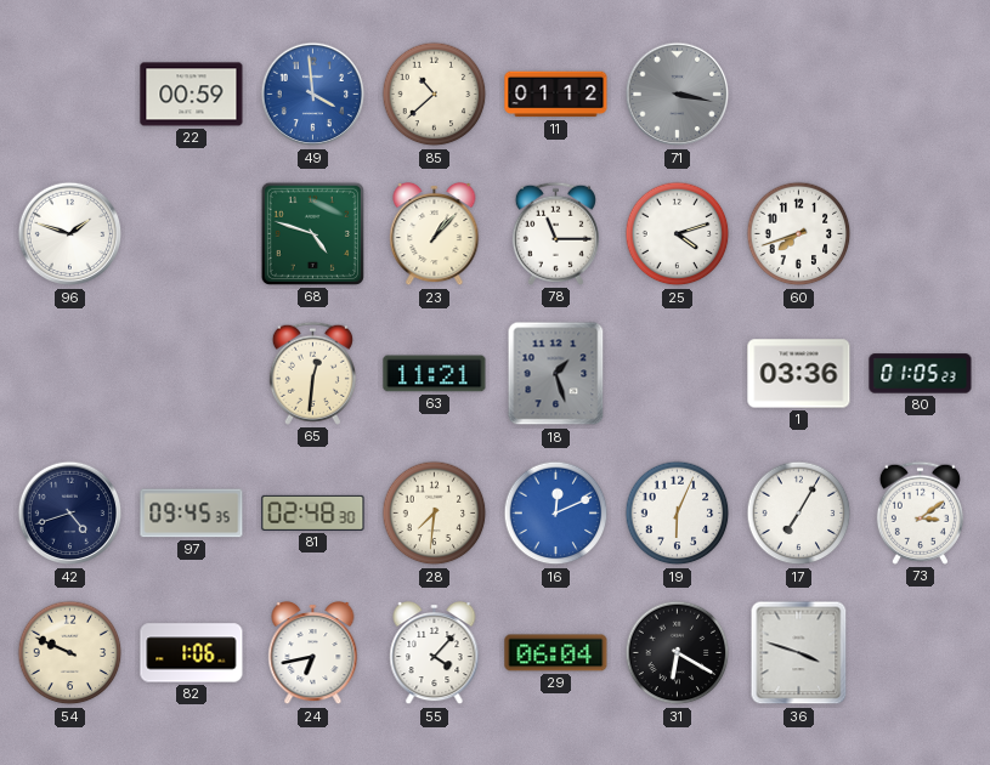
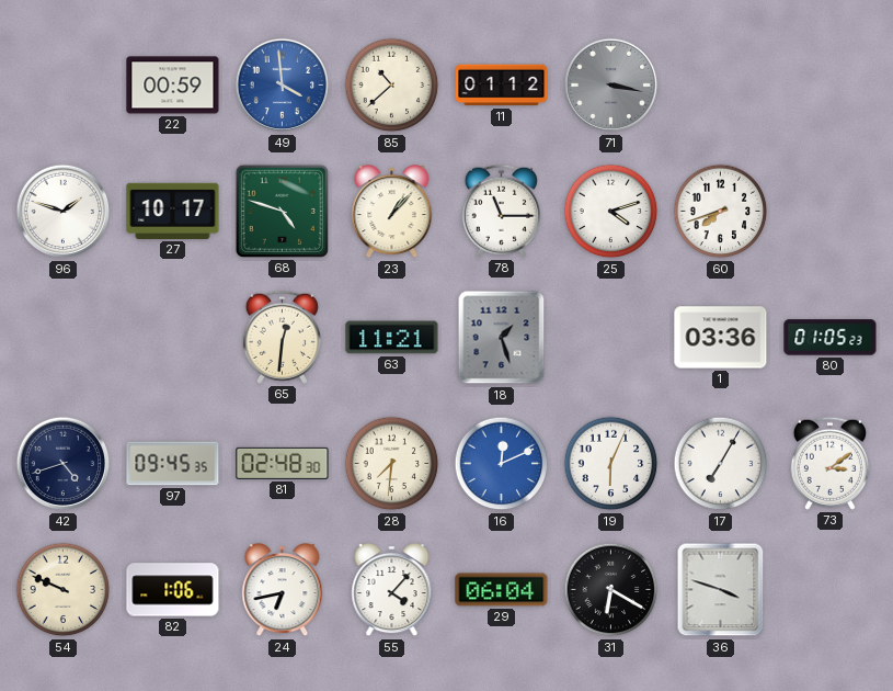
27: none -> 10:17
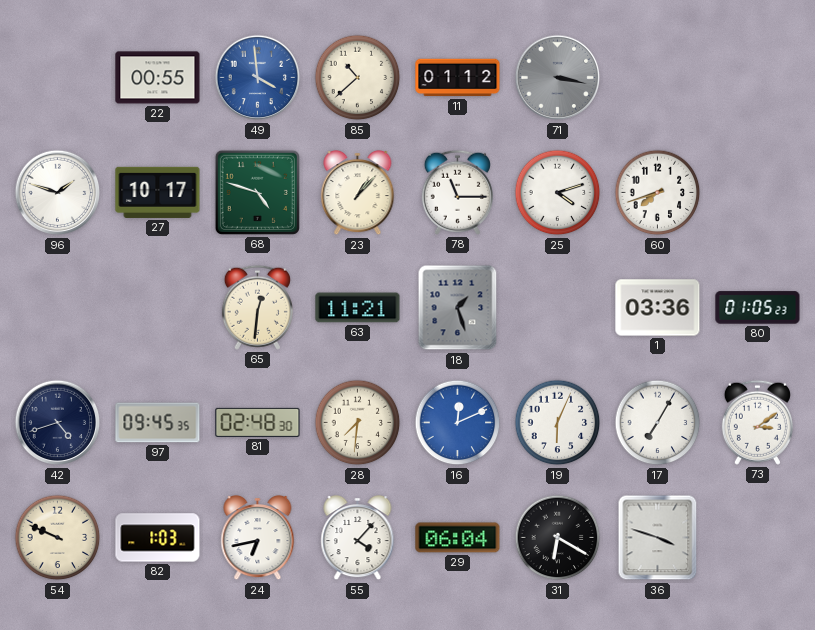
22: 00:59 -> 00:55
82: 1:06 -> 1:03
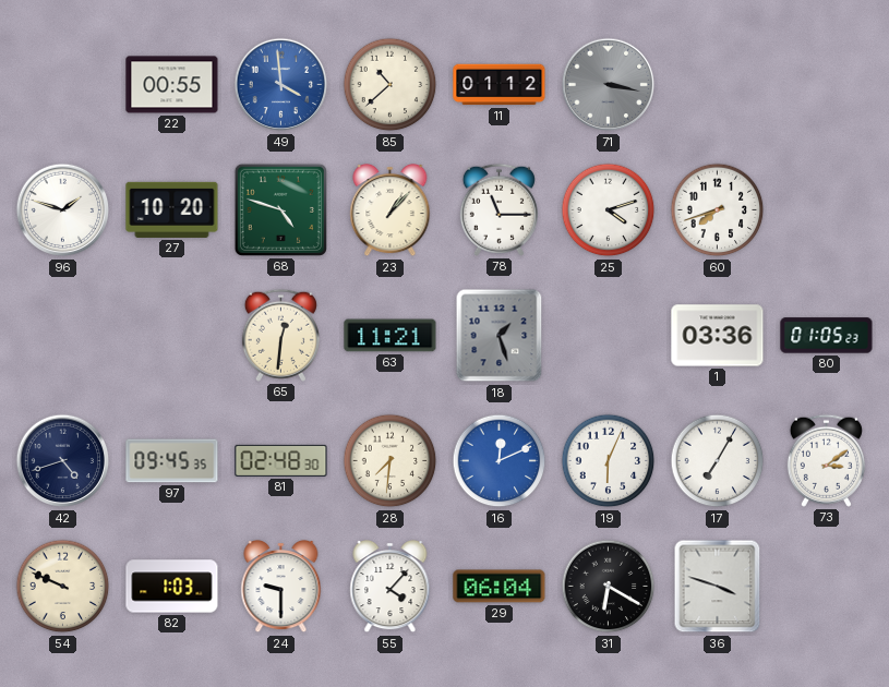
27: 10:17 -> 10:20
24: 6:43 -> 9:30
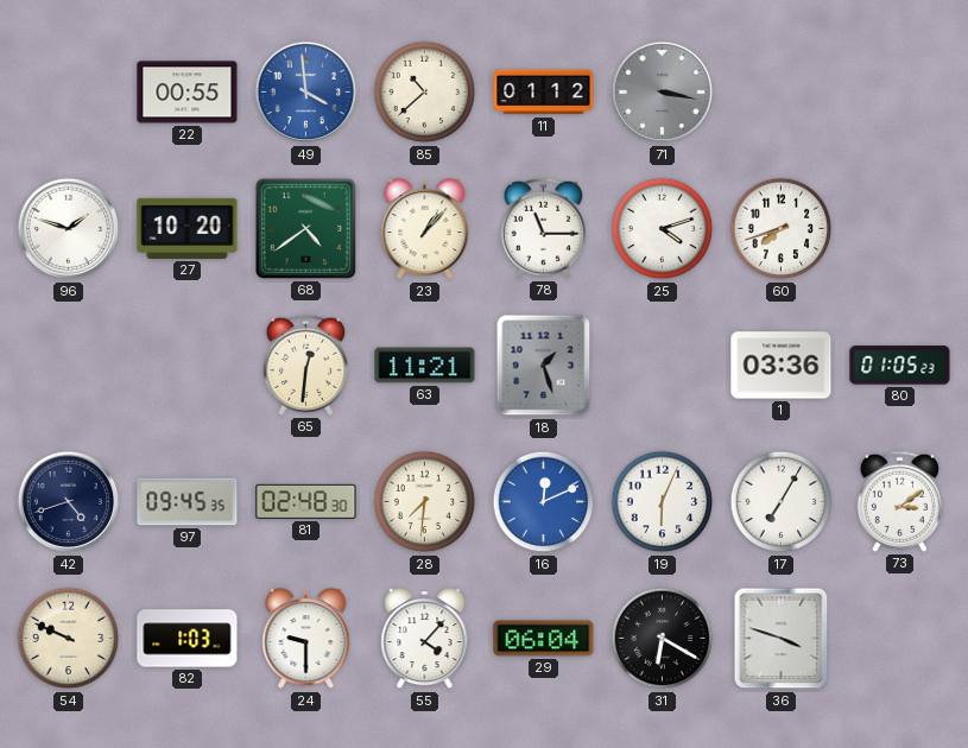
68: 4:48 -> 4:39
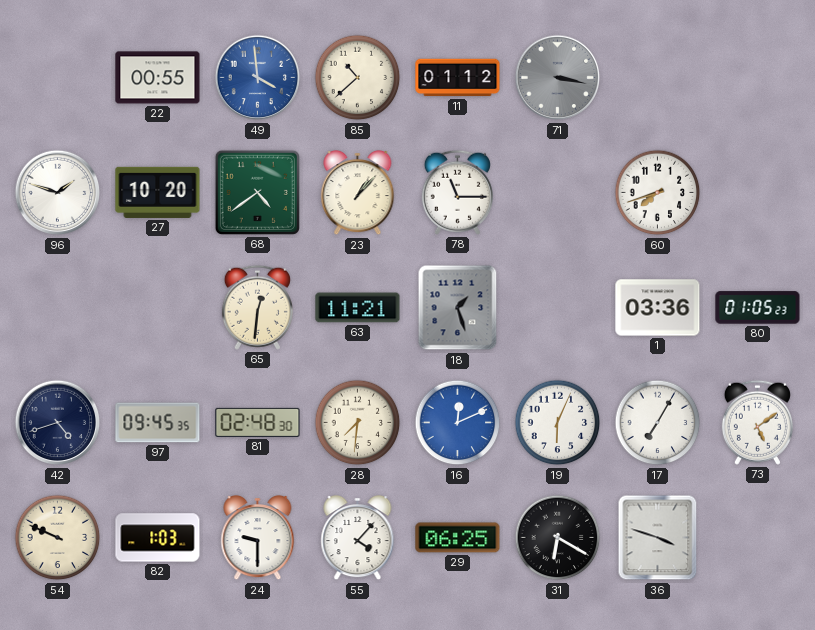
25: 4:12 -> none
73: 3:09 -> 5:09
29: 06:04 -> 06:25
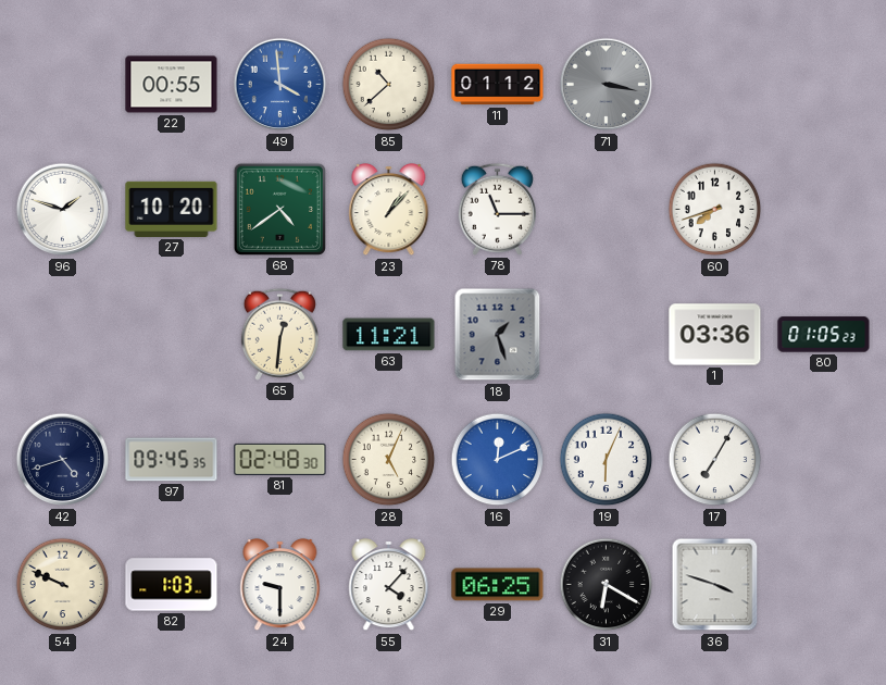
28: 7:31 -> 5:04
73: 5:09 -> none
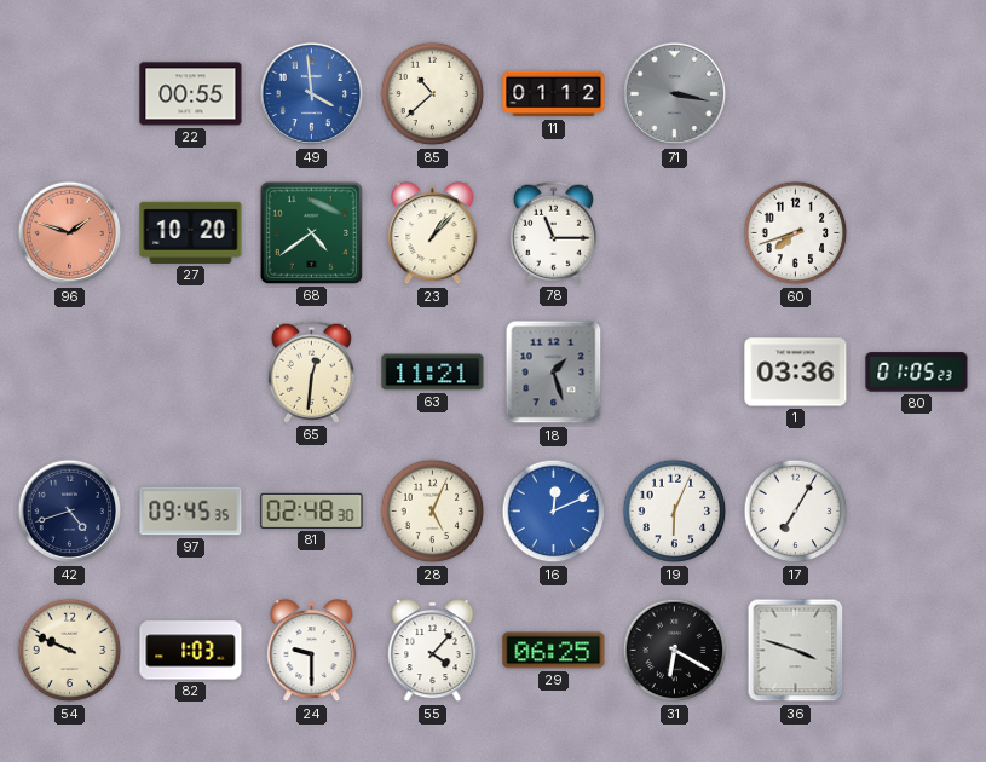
96 dial: white -> salmon
